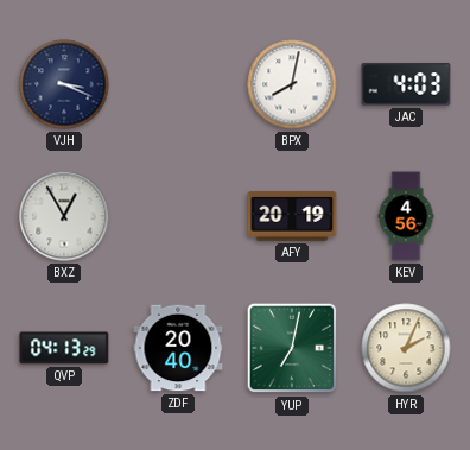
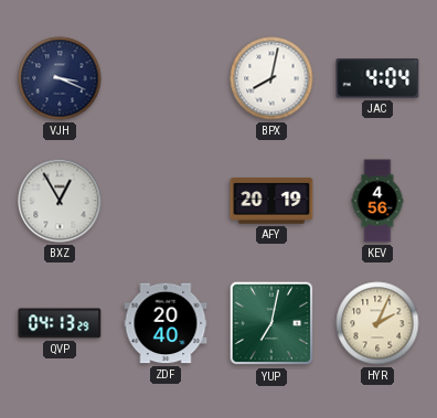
JAC: 4:03 -> 4:04
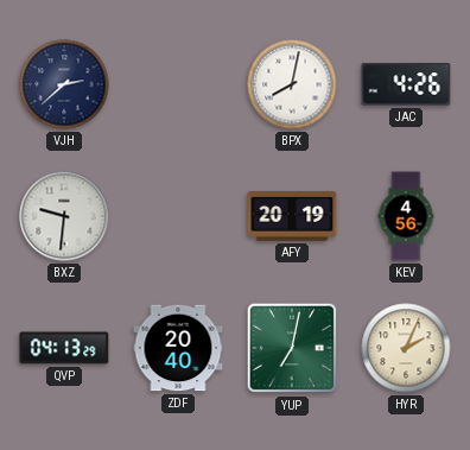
VJH: 3:19 -> 2:38
JAC: 4:04 -> 4:26
BXZ: 12:55 -> 9:31
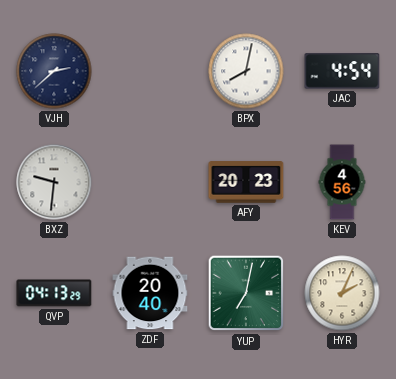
JAC: 4:26 -> 4:54
AFY: 20:19 -> 20:23
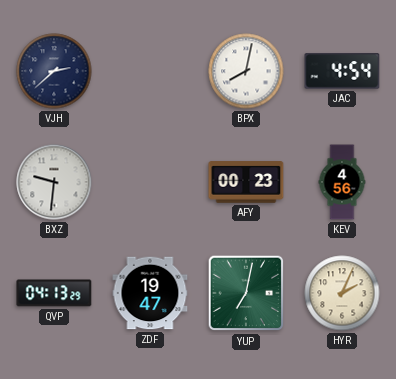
AFY: 20:23 -> 00:23
ZDF: 20:40 -> 19:47
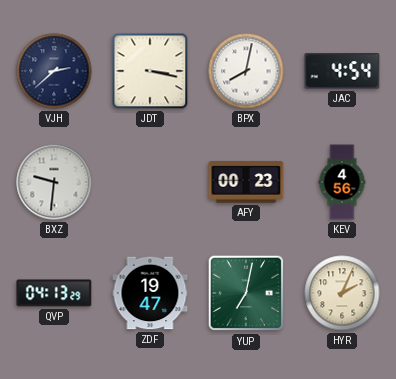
JDT: none -> 3:17
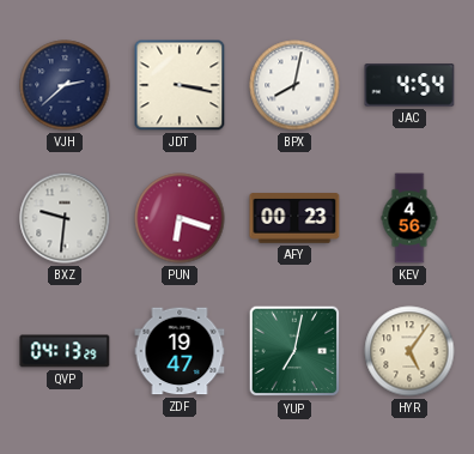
PUN: none -> 6:18
HYR: 2:04 -> 5:06
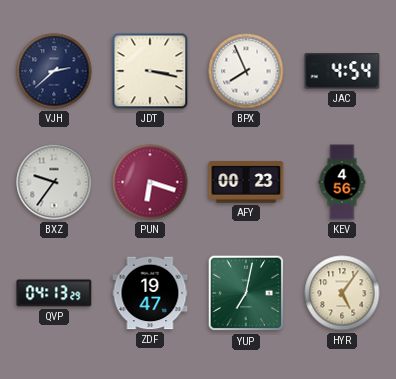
BPX: 8:02 -> 7:56
BXZ: 9:31 -> 9:36
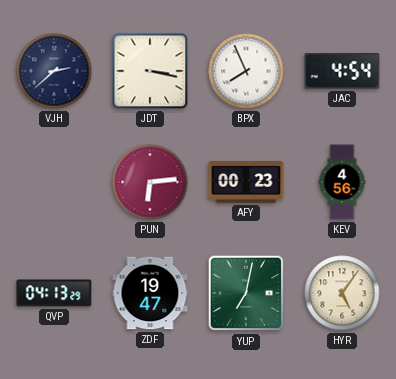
BXZ: 9:36 -> none
PUN: 6:18 -> 6:14
